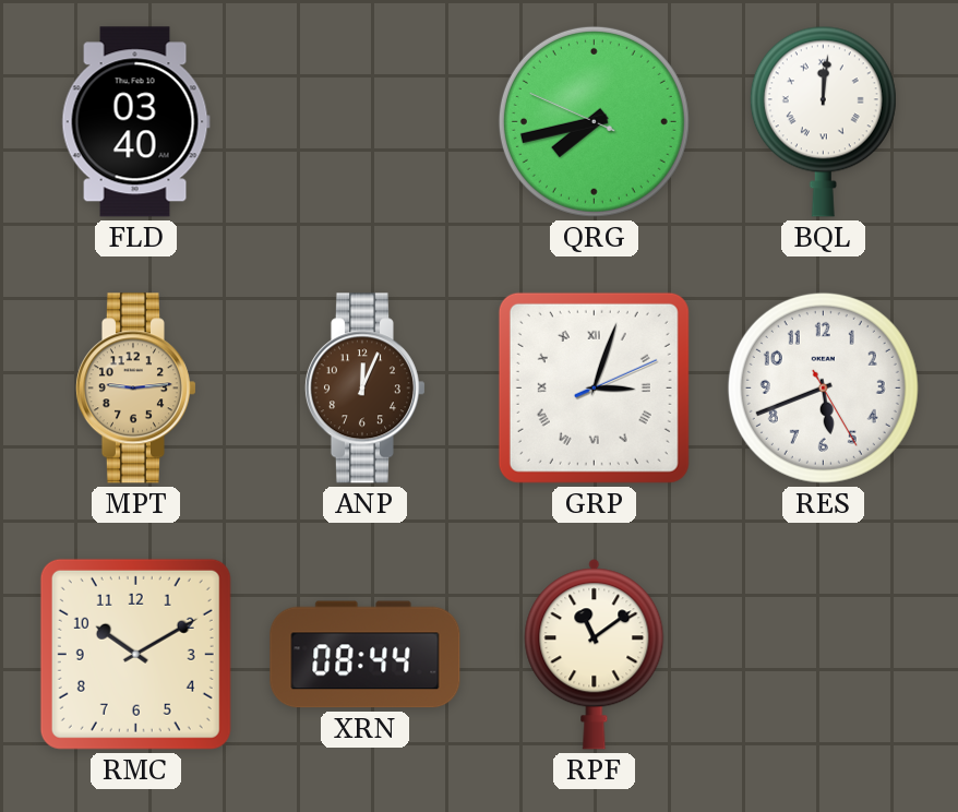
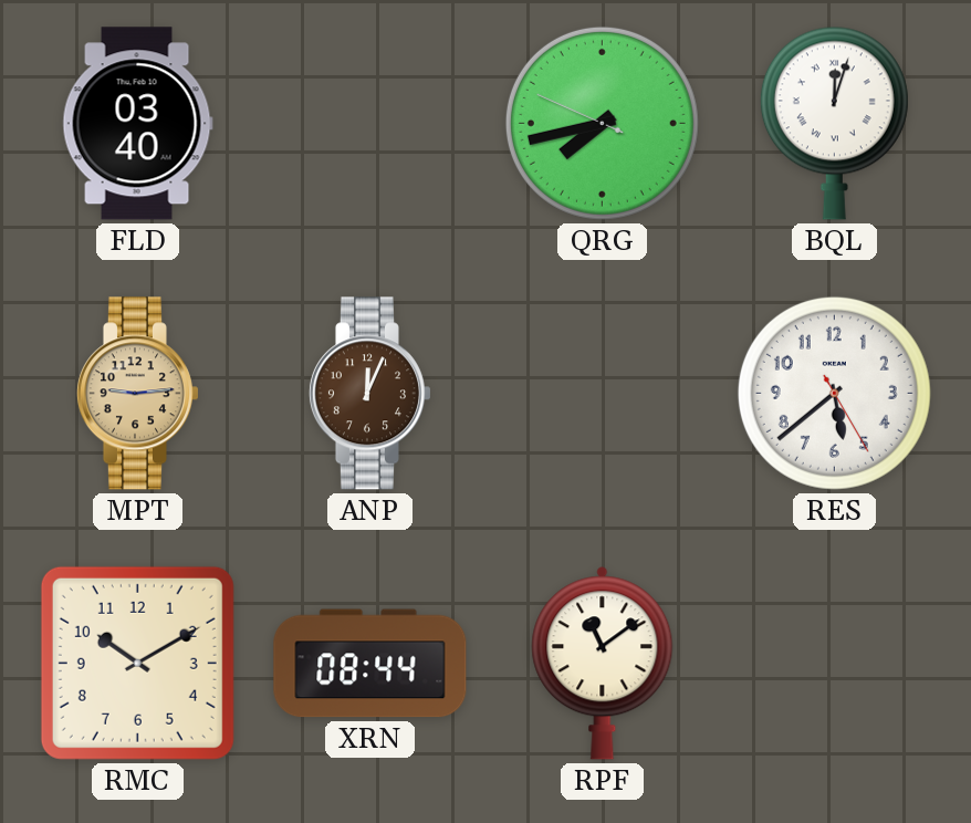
BQL: 12:01 -> 12:03
GRP: 3:03 -> none
RES: 5:41 -> 5:38
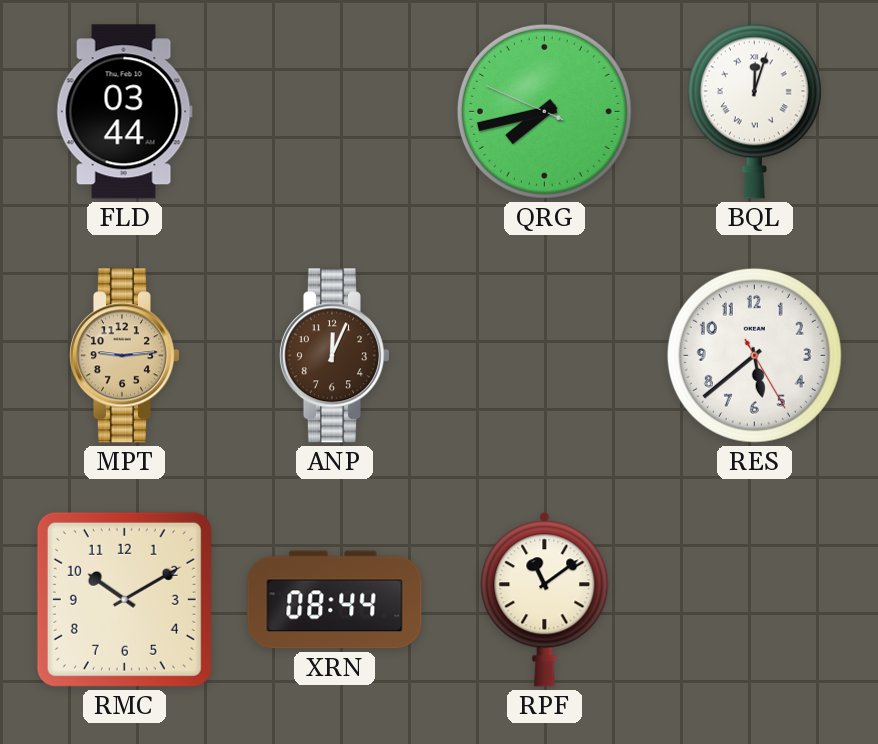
FLD: 03:40 -> 03:44
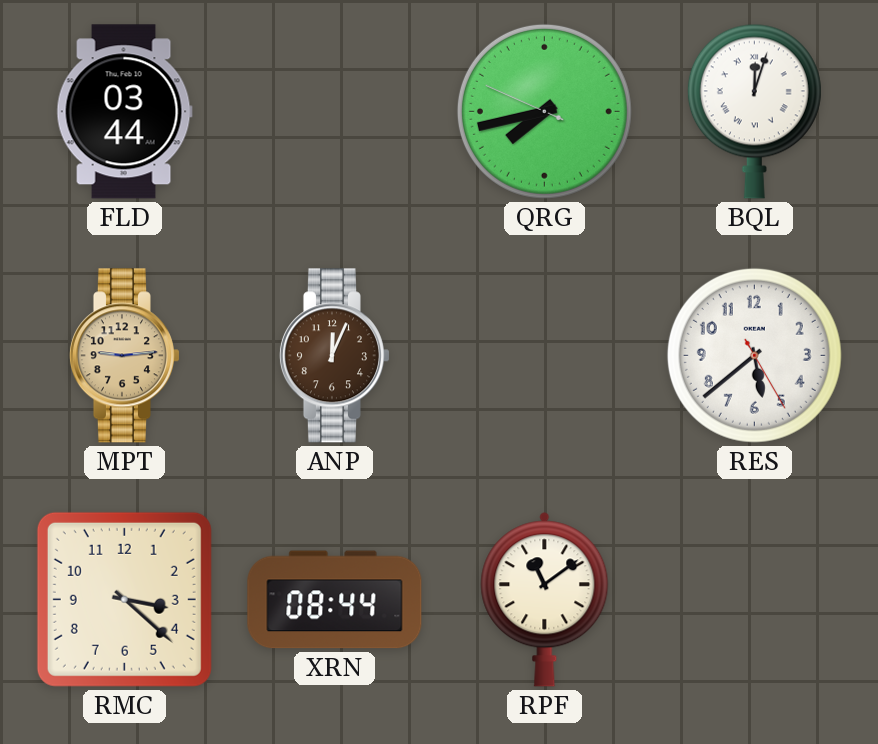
RMC: 10:10 -> 3:22
